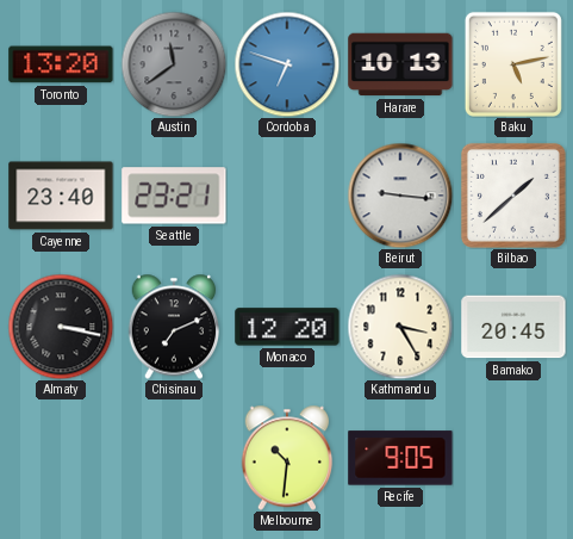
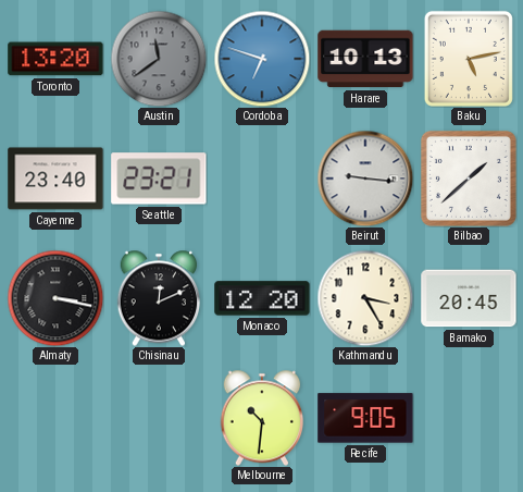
Chisinau: 7:11 -> 12:11
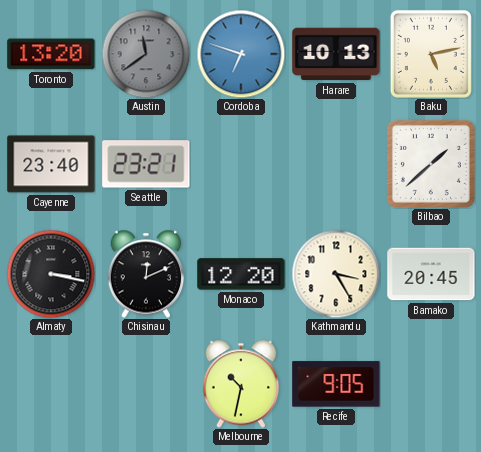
Beirut: 9:16 -> none
Melbourne: 10:31 -> 10:32
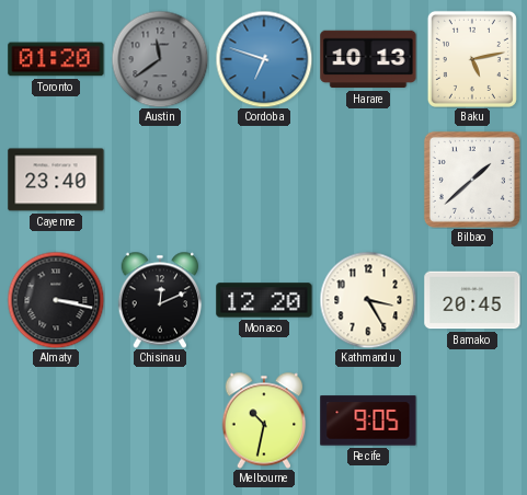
Toronto: 13:20 -> 01:20
Seattle: 23:21 -> none
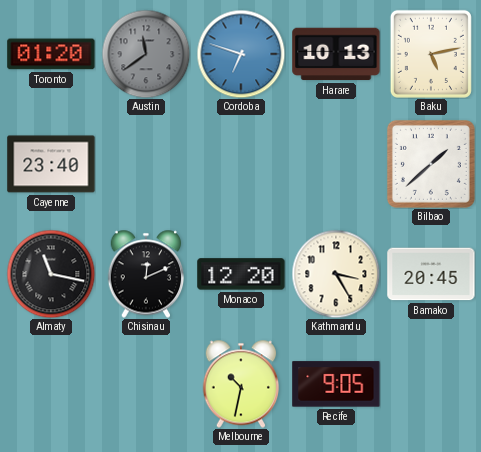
Almaty: 3:17 -> 11:17
